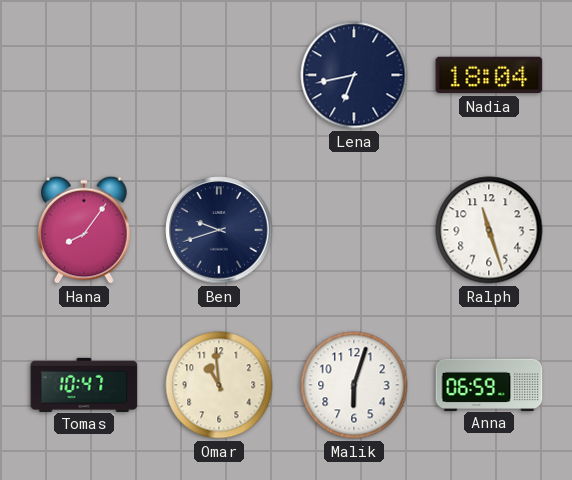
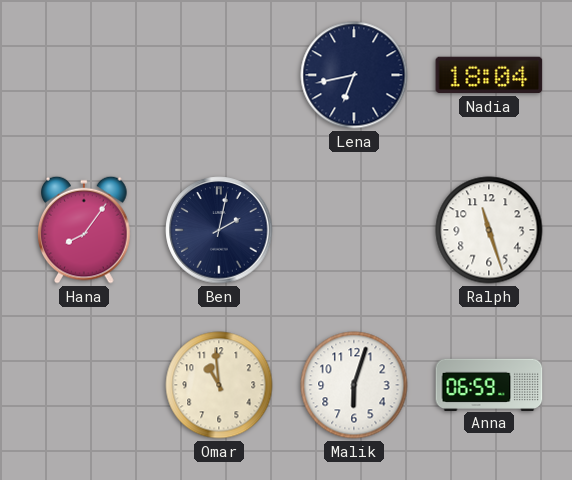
Ben: 9:42 -> 2:02
Tomas: 10:47 -> none
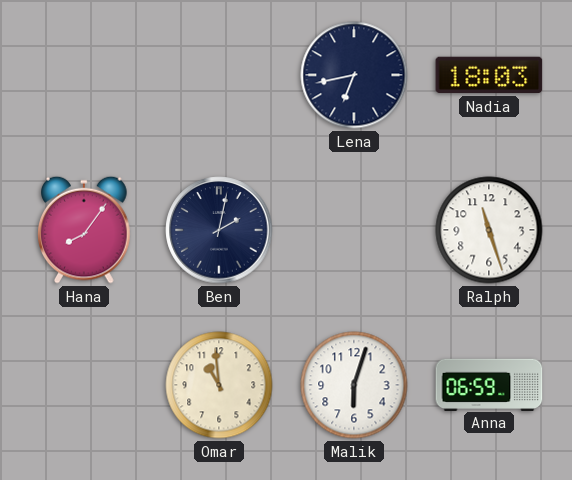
Nadia: 18:04 -> 18:03
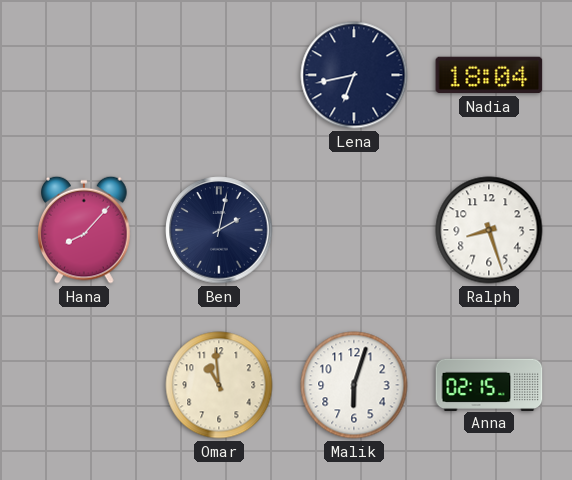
Nadia: 18:03 -> 18:04
Hana: 8:06 -> 8:07
Ralph: 11:27 -> 8:27
Anna: 06:59 -> 02:15
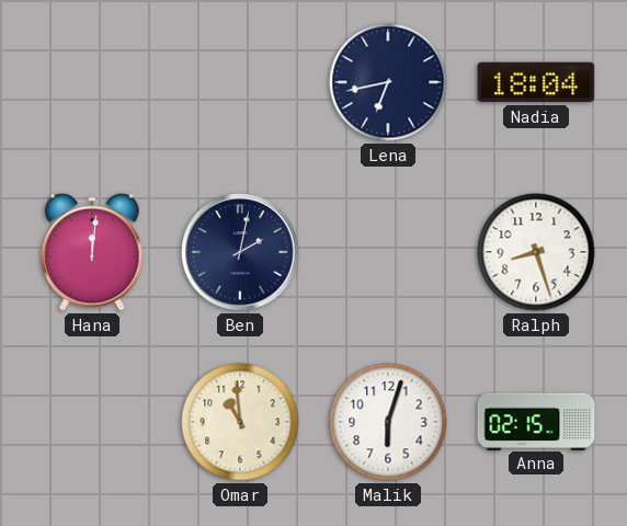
Hana: 8:07 -> 12:01
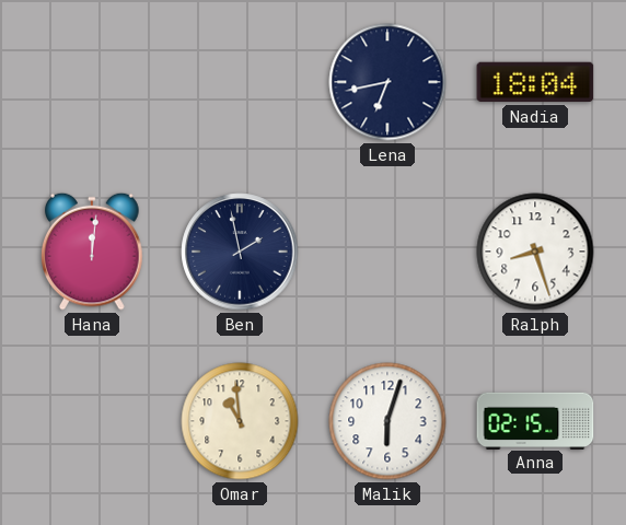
Ben: 2:02 -> 1:58
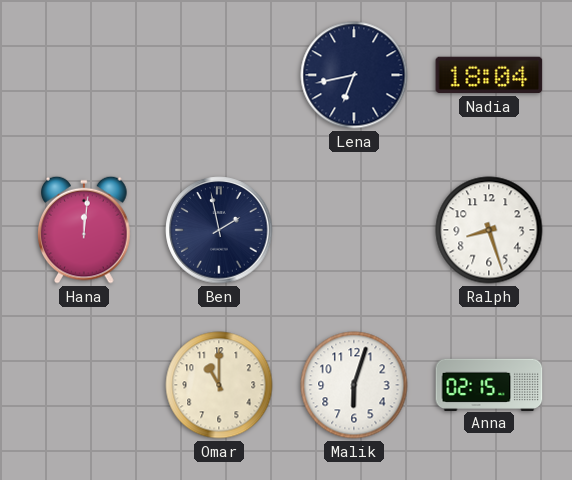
Omar: 10:59 -> 11:00
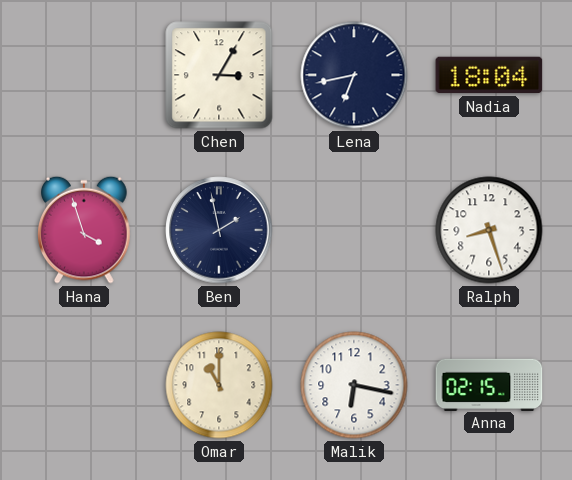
Chen: none -> 3:05
Hana: 12:01 -> 3:57
Malik: 6:03 -> 6:17
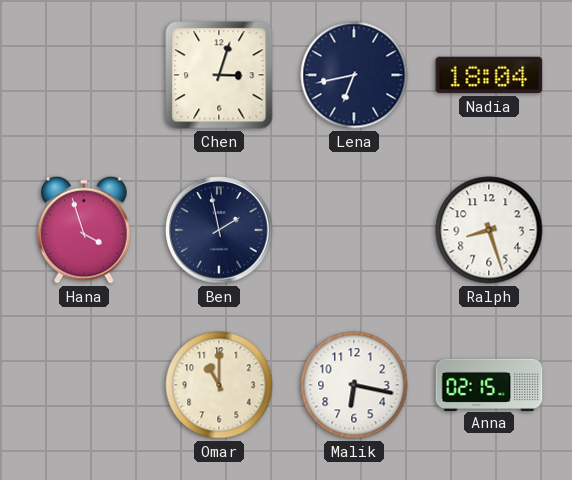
Chen: 3:05 -> 3:03
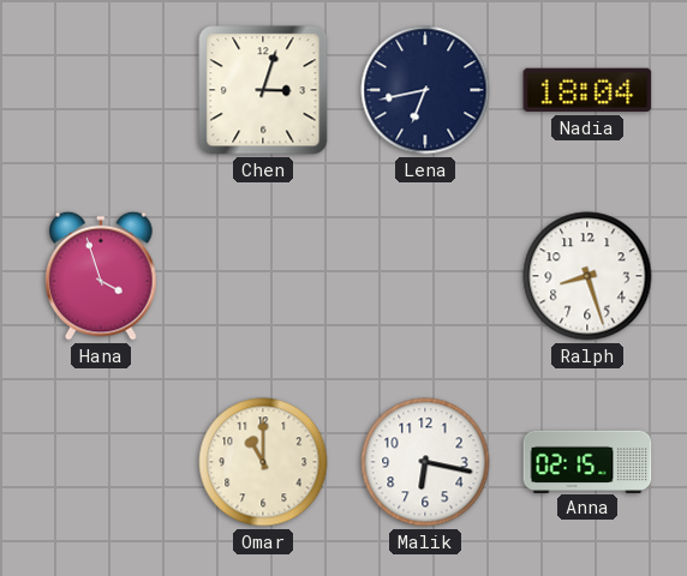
Ben: 1:58 -> none
